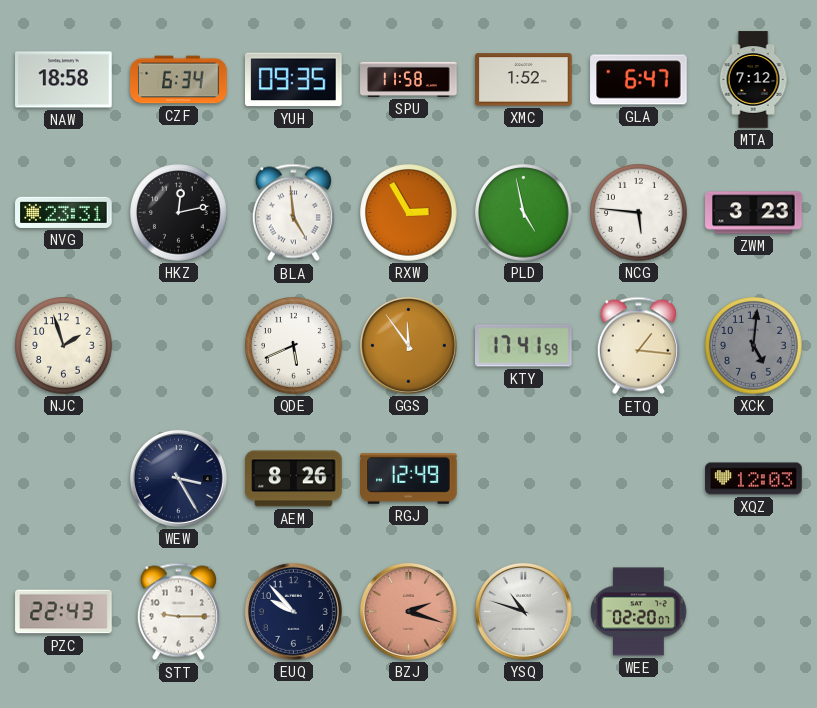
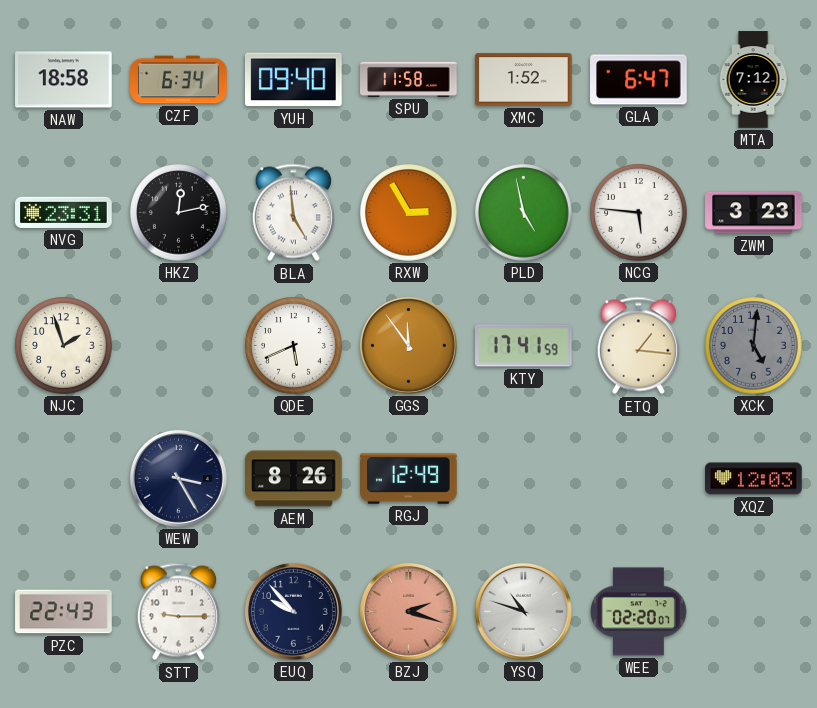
YUH: 09:35 -> 09:40
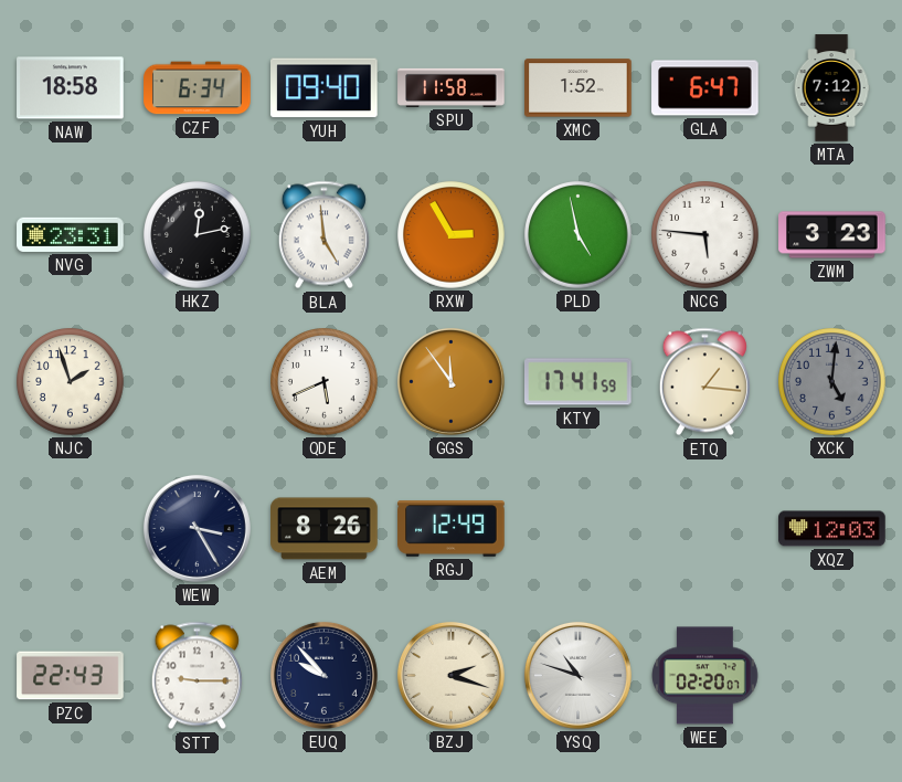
BZJ dial: salmon -> cream
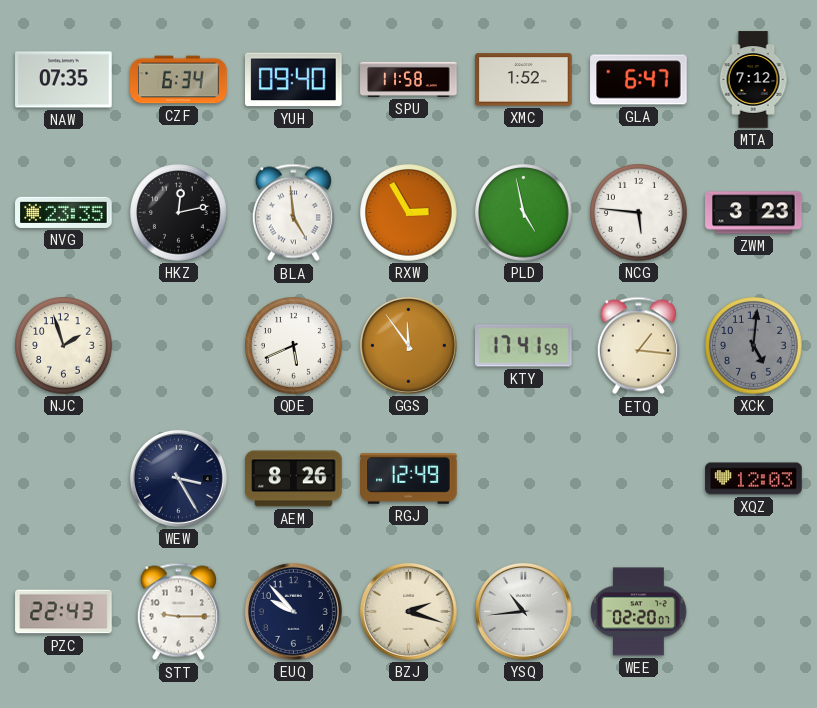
NAW: 18:58 -> 07:35
NVG: 23:31 -> 23:35
YSQ: 10:48 -> 10:44
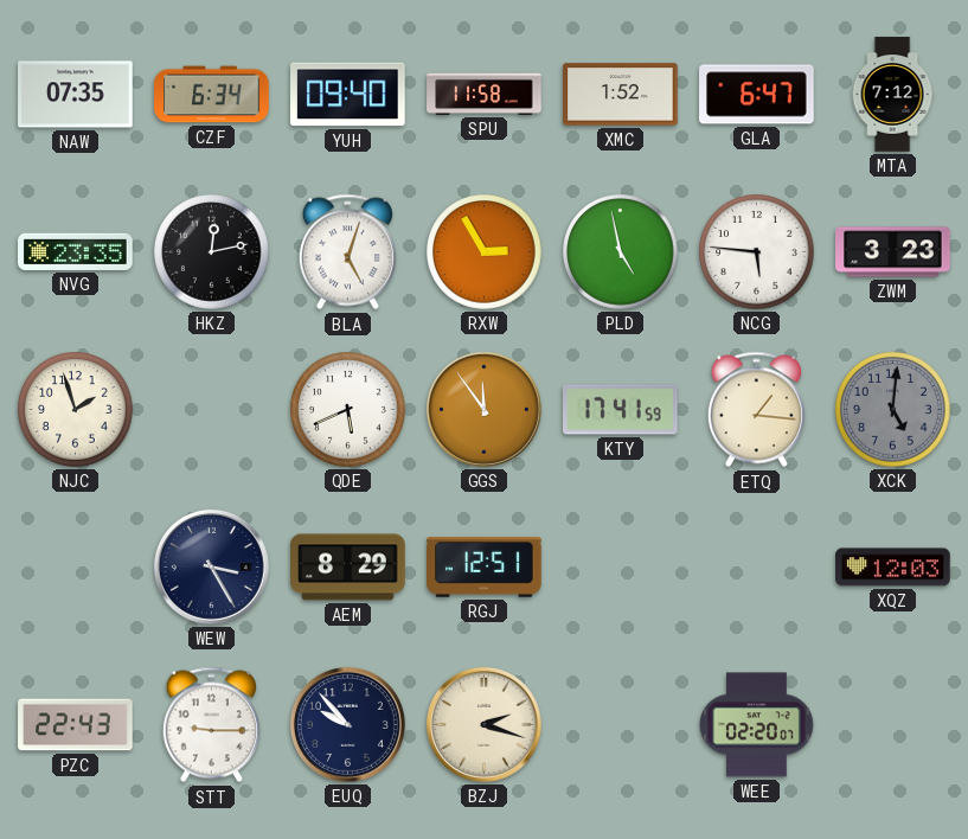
BLA: 4:59 -> 5:03
AEM: 8:26 -> 8:29
RGJ: 12:49 -> 12:51
YSQ: 10:44 -> none
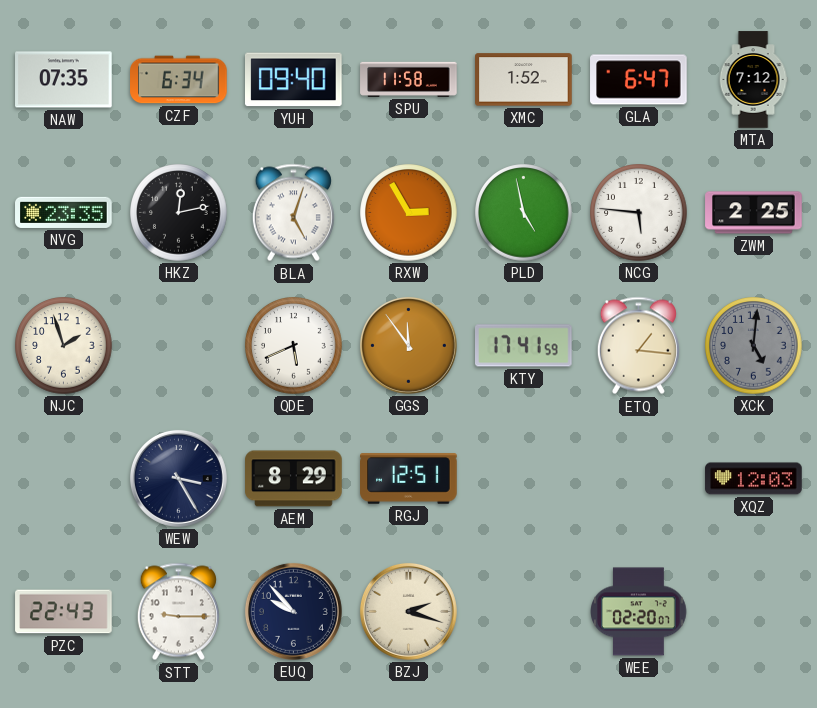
ZWM: 3:23 -> 2:25
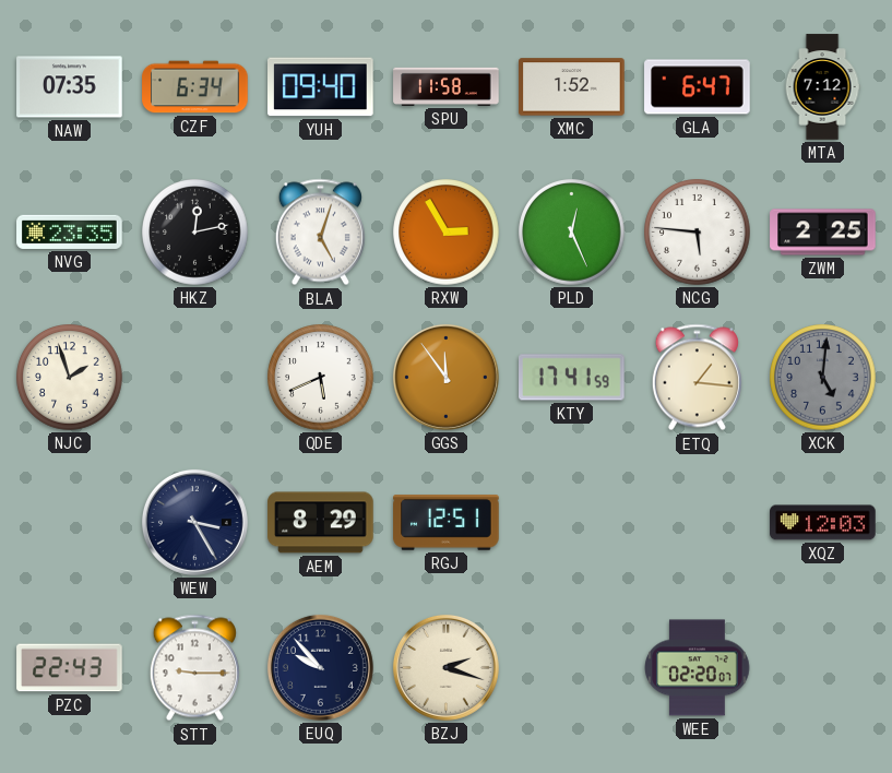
PLD: 4:58 -> 12:26
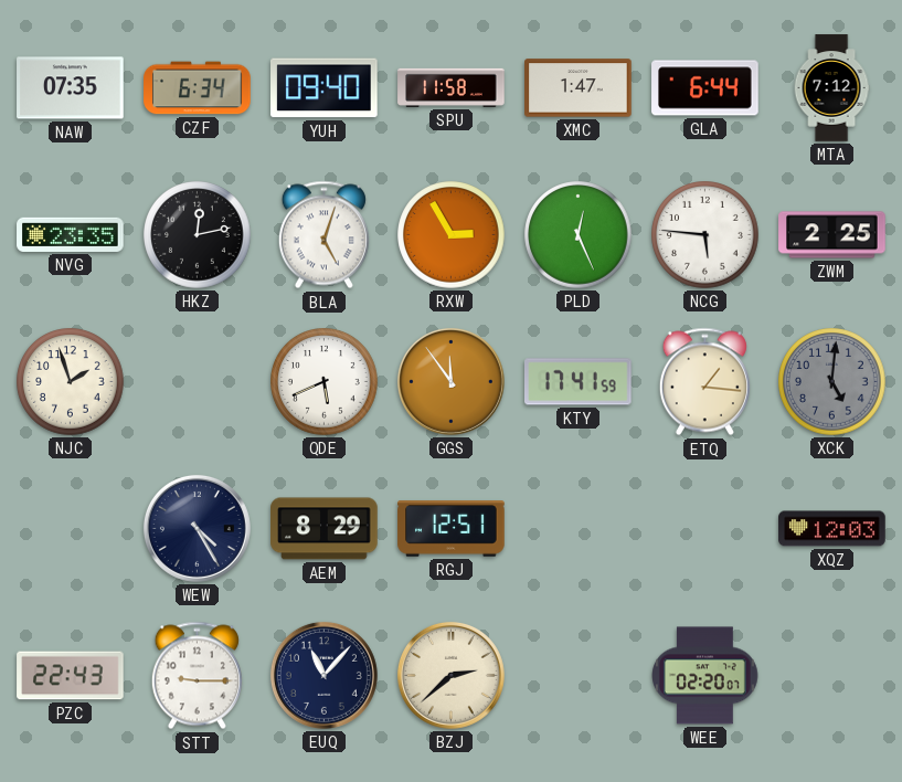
XMC: 1:52 -> 1:47
GLA: 6:47 -> 6:44
WEW: 3:25 -> 4:25
EUQ: 9:53 -> 11:07
BZJ: 2:18 -> 2:38
